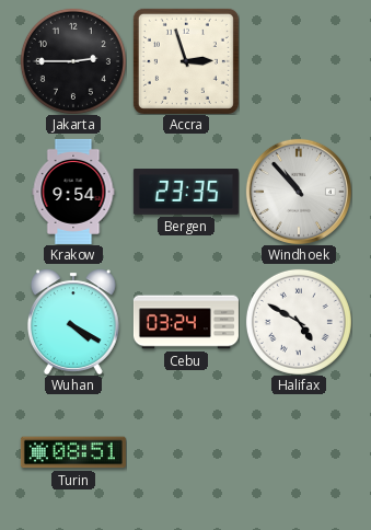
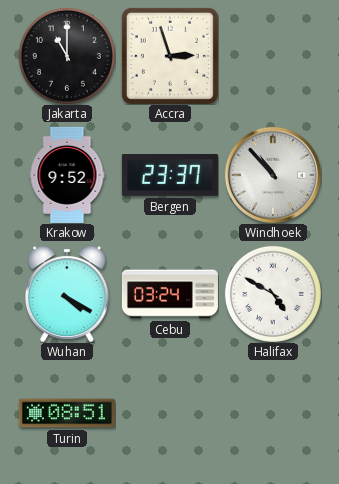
Jakarta: 2:45 -> 11:00
Krakow: 9:54 -> 9:52
Bergen: 23:35 -> 23:37
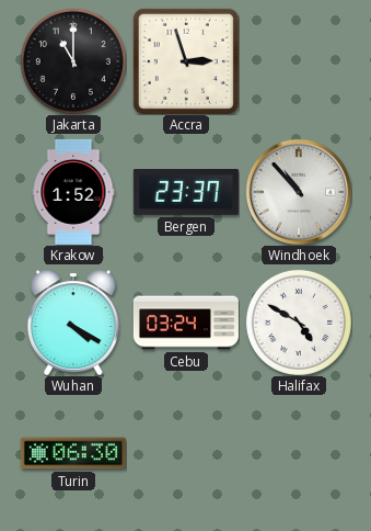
Krakow: 9:52 -> 1:52
Turin: 08:51 -> 06:30
